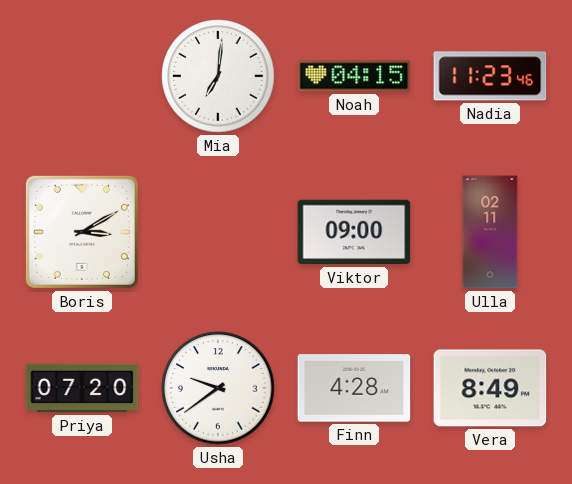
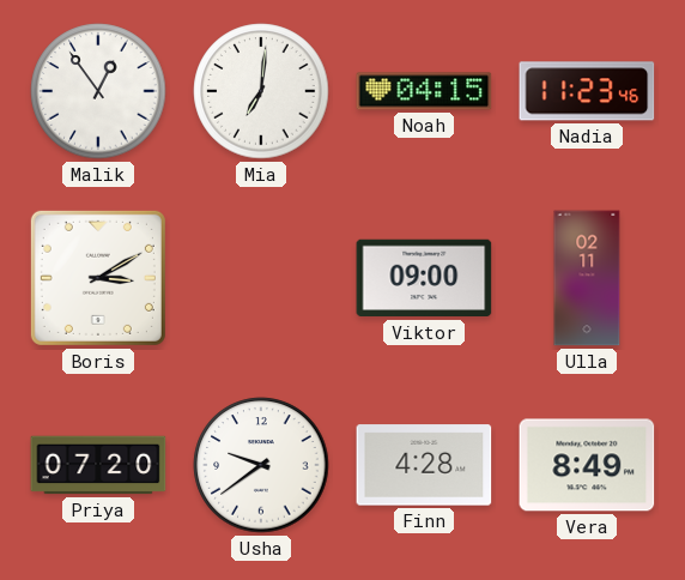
Malik: none -> 12:54
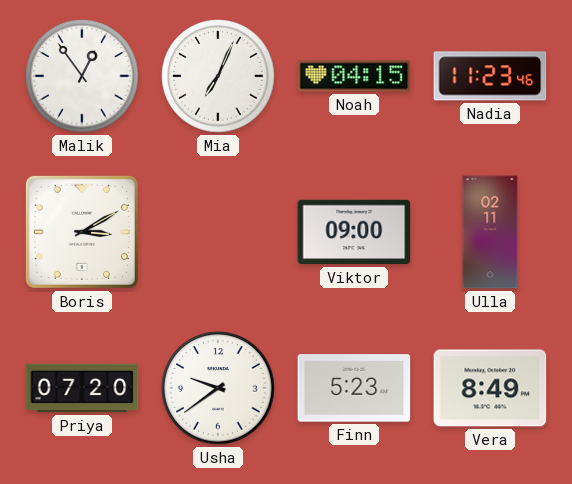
Mia: 7:01 -> 7:04
Finn: 4:28 -> 5:23
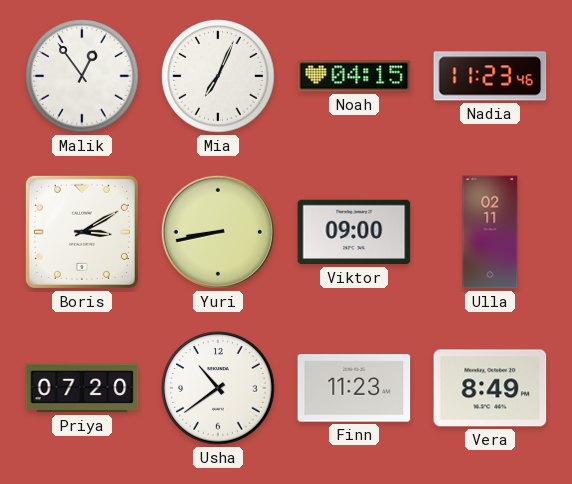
Yuri: none -> 8:43
Usha: 9:39 -> 10:39
Finn: 5:23 -> 11:23
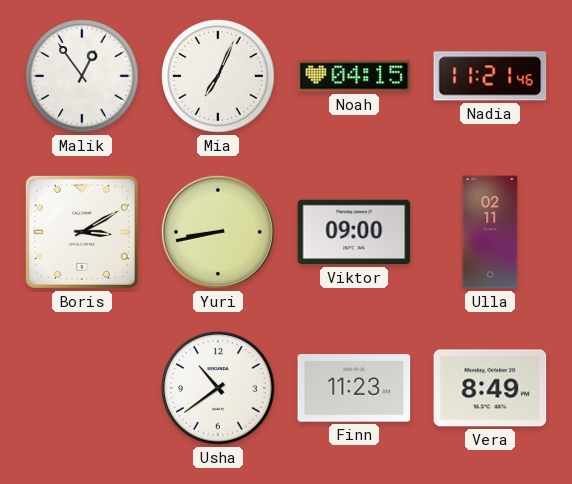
Nadia: 11:23 -> 11:21
Priya: 07:20 -> none
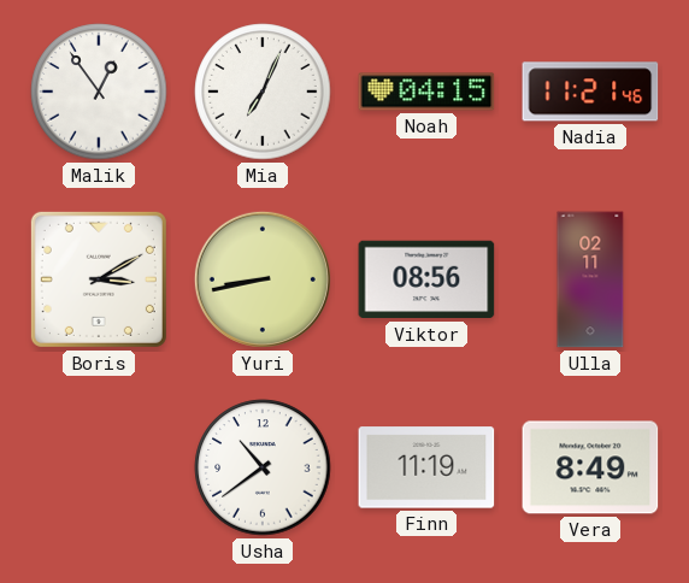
Viktor: 09:00 -> 08:56
Finn: 11:23 -> 11:19
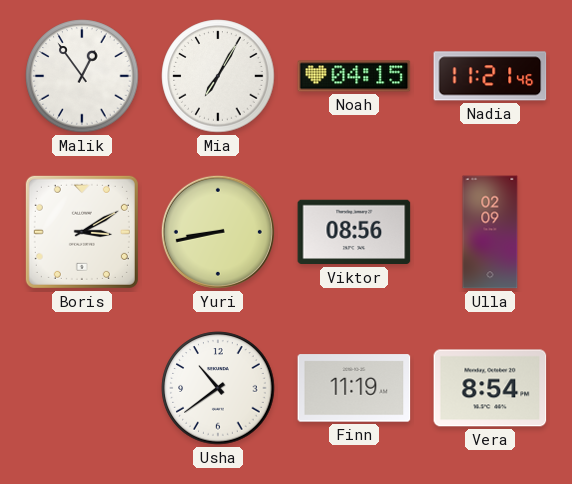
Mia: 7:04 -> 7:05
Ulla: 02:11 -> 02:09
Vera: 8:49 -> 8:54
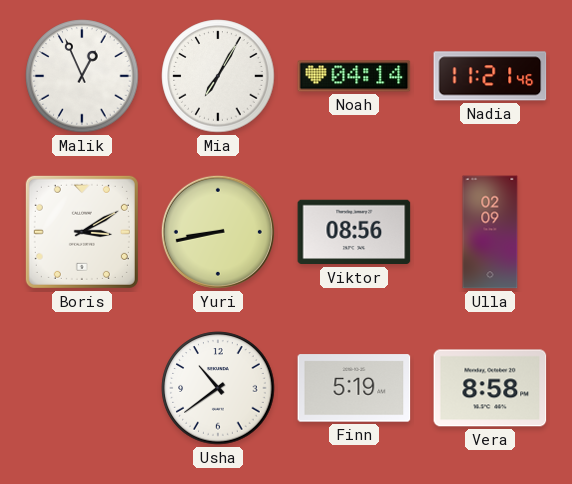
Malik: 12:54 -> 12:56
Noah: 04:15 -> 04:14
Finn: 11:19 -> 5:19
Vera: 8:54 -> 8:58
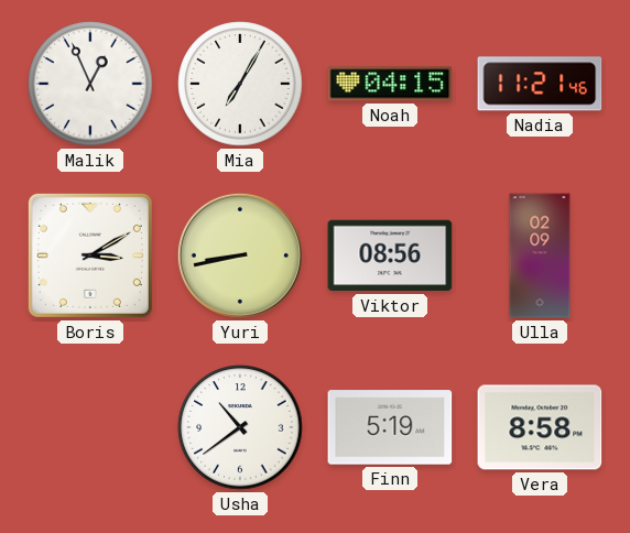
Noah: 04:14 -> 04:15
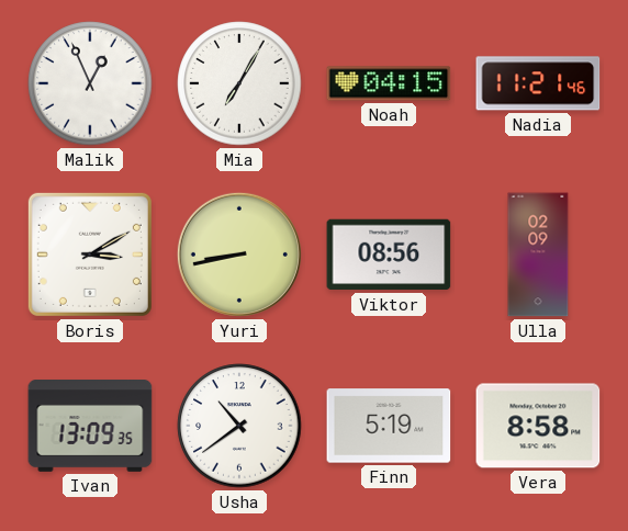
Ivan: none -> 13:09
